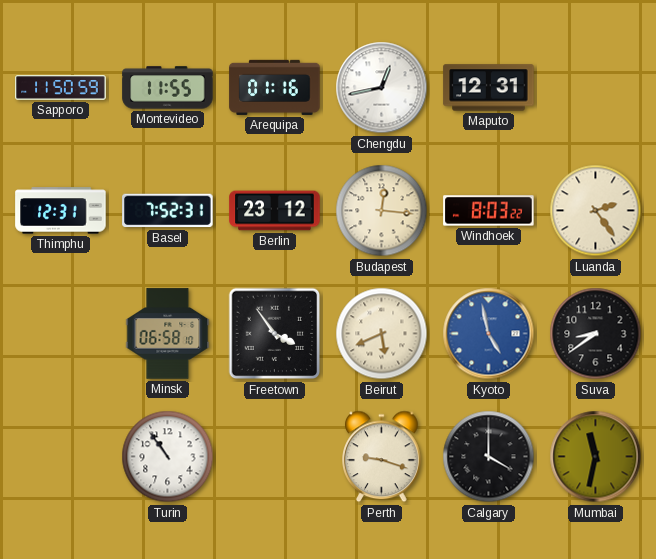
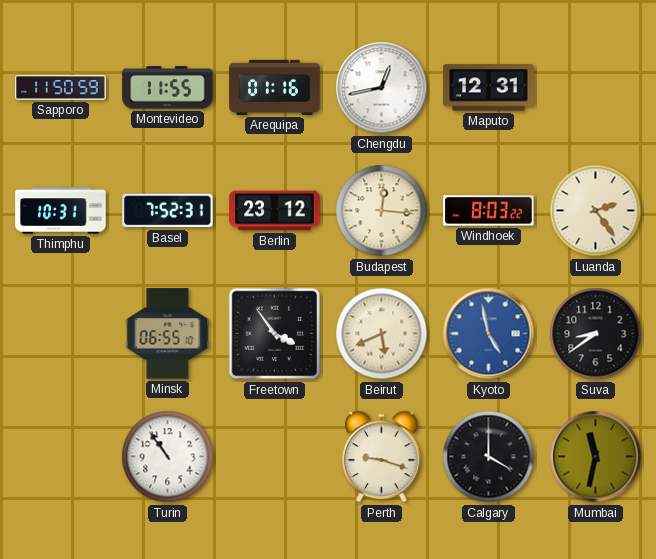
Thimphu: 12:31 -> 10:31
Minsk: 06:58 -> 06:55
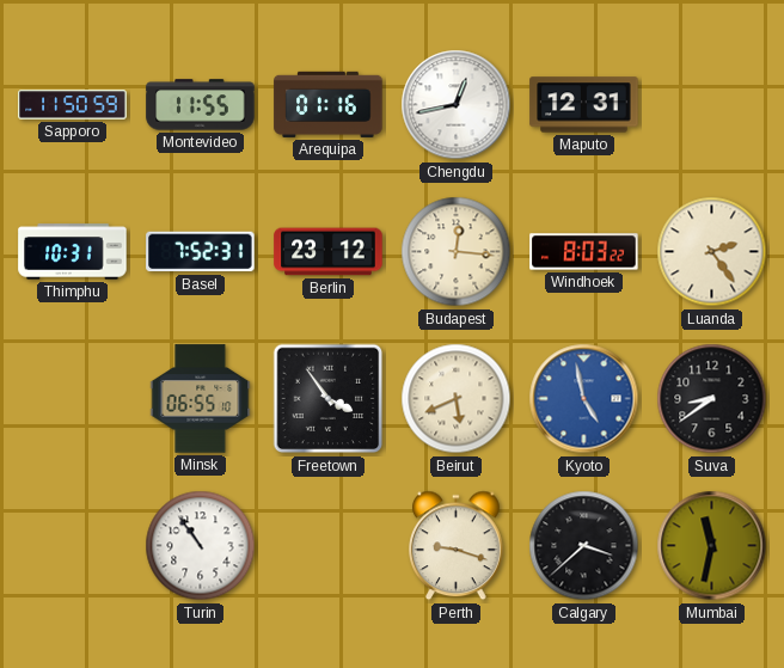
Calgary: 4:00 -> 3:38
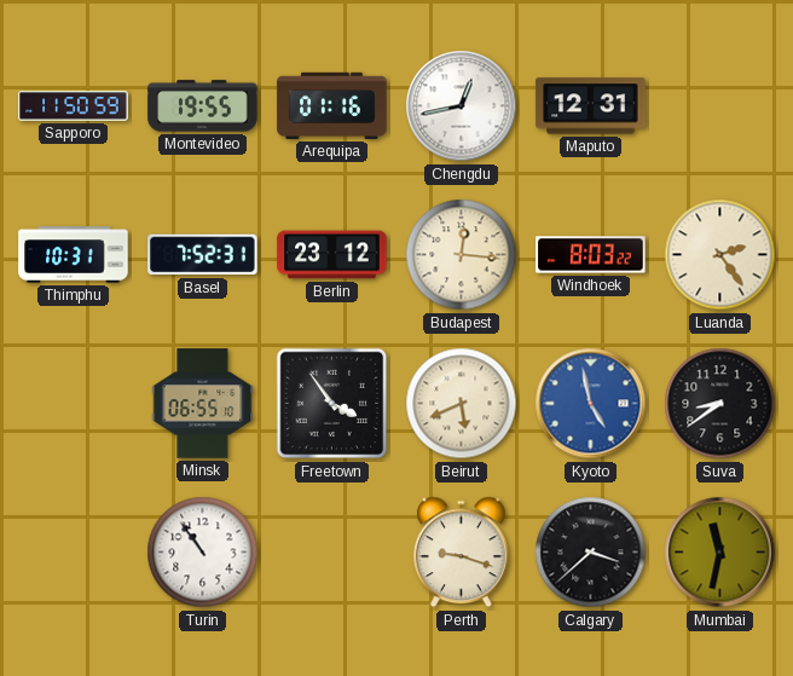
Montevideo: 11:55 -> 19:55
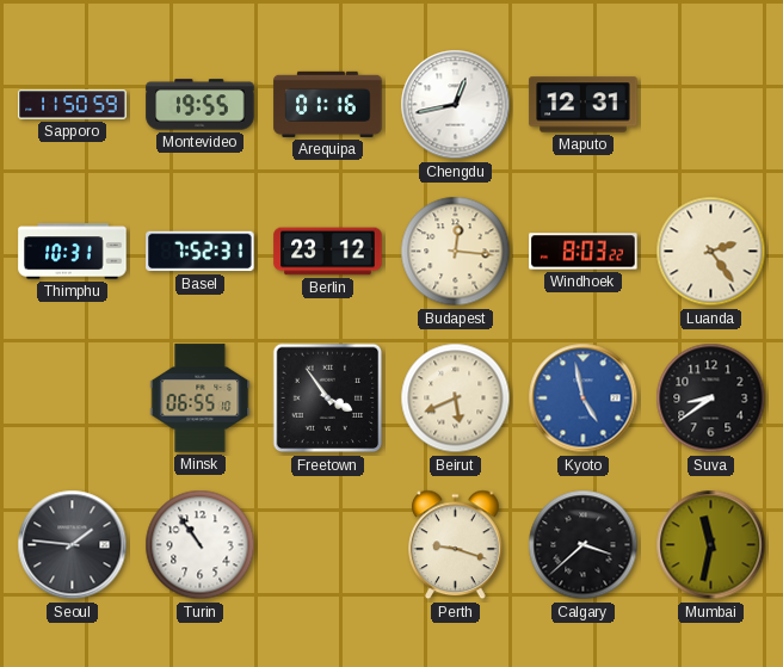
Seoul: none -> 1:46
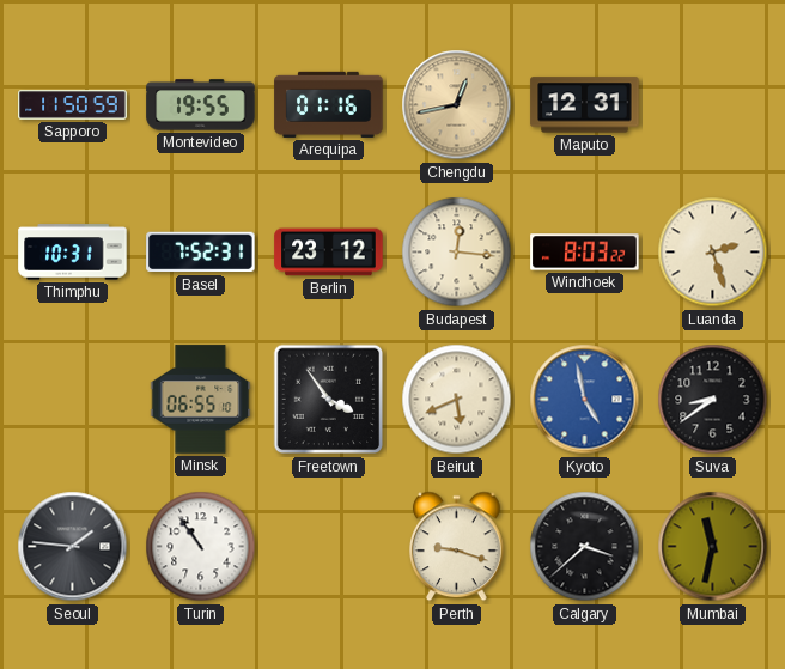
Chengdu dial: white -> champagne
Luanda: 2:24 -> 2:27
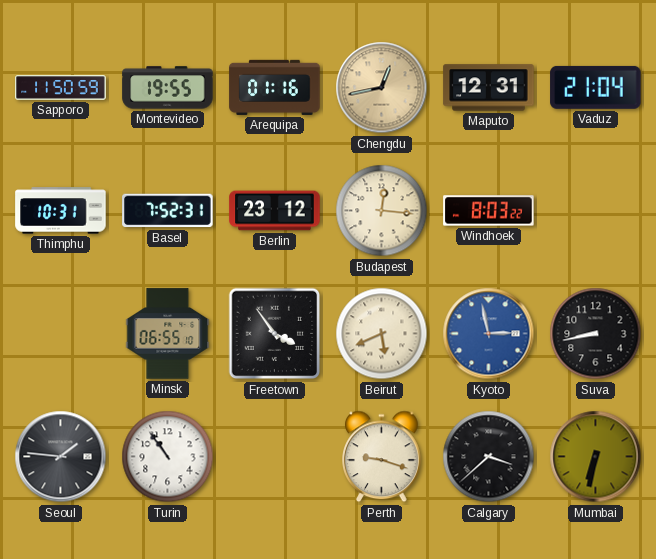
Vaduz: none -> 21:04
Luanda: 2:27 -> none
Kyoto: 4:58 -> 2:58
Suva: 8:39 -> 8:43
Mumbai: 11:32 -> 6:32
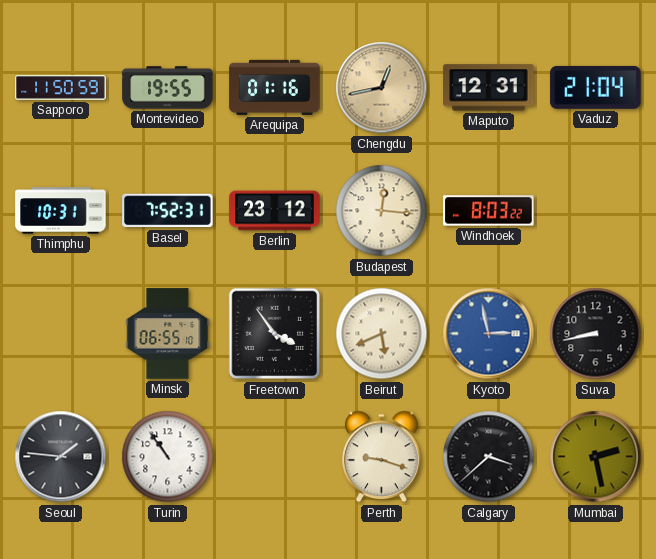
Mumbai: 6:32 -> 2:28
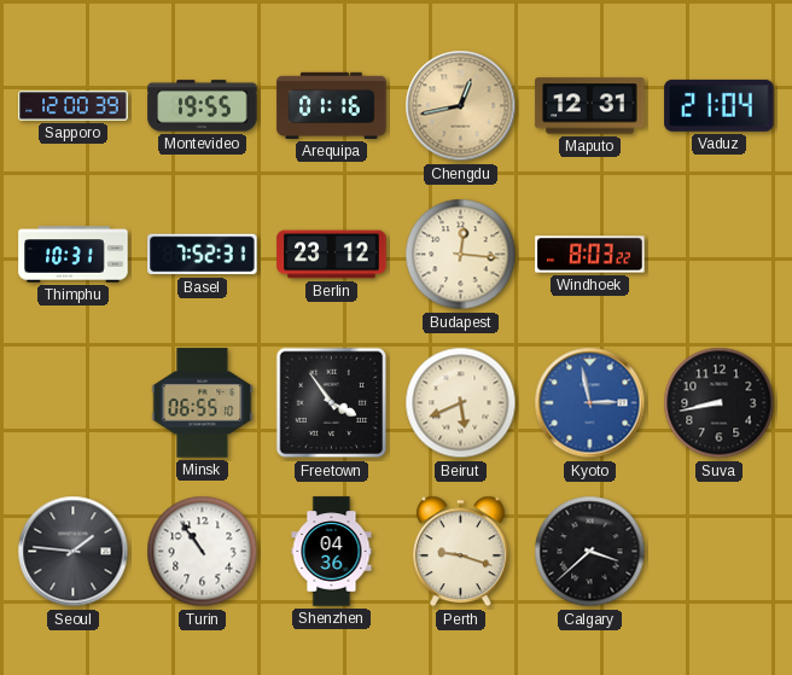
Sapporo: 11:50 -> 12:00
Shenzhen: none -> 04:36
Mumbai: 2:28 -> none
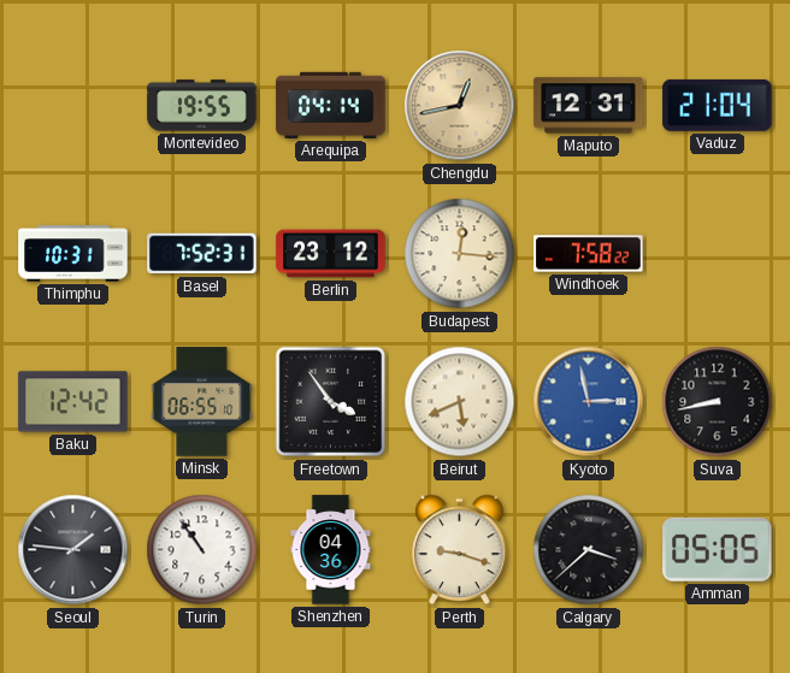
Sapporo: 12:00 -> none
Arequipa: 01:16 -> 04:14
Windhoek: 8:03 -> 7:58
Baku: none -> 12:42
Amman: none -> 05:05
